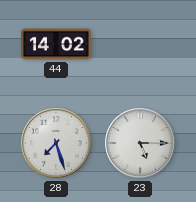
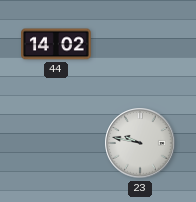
28: 7:27 -> none
23: 5:15 -> 9:47
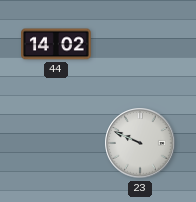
23: 9:47 -> 9:49
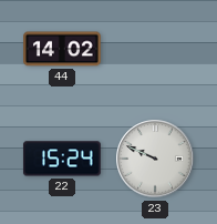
22: none -> 15:24
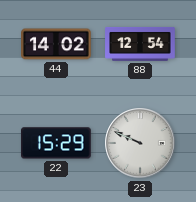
88: none -> 12:54
22: 15:24 -> 15:29
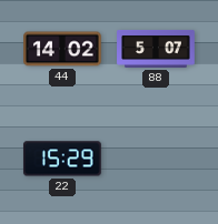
88: 12:54 -> 5:07
23: 9:49 -> none
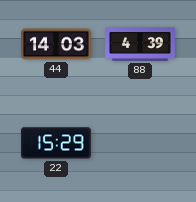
44: 14:02 -> 14:03
88: 5:07 -> 4:39
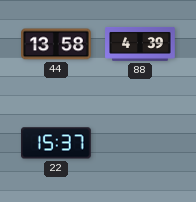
44: 14:03 -> 13:58
22: 15:29 -> 15:37
